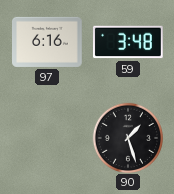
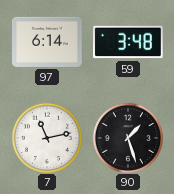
97: 6:16 -> 6:14
7: none -> 11:13
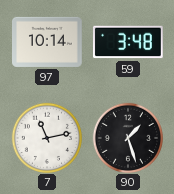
97: 6:14 -> 10:14
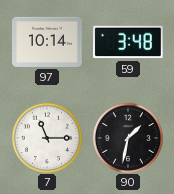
7: 11:13 -> 11:15
90: 1:27 -> 1:32
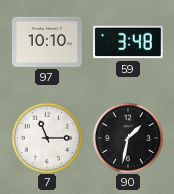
97: 10:14 -> 10:10
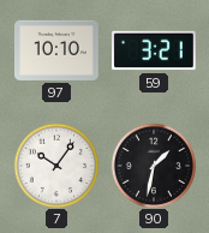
59: 3:48 -> 3:21
7: 11:15 -> 10:06
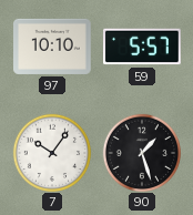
59: 3:21 -> 5:57
90: 1:32 -> 1:27
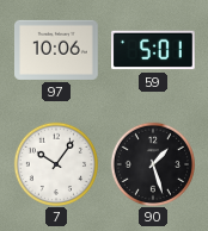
97: 10:10 -> 10:06
59: 5:57 -> 5:01
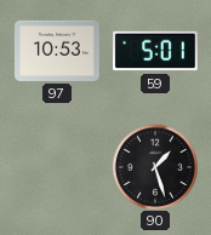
97: 10:06 -> 10:53
7: 10:06 -> none
